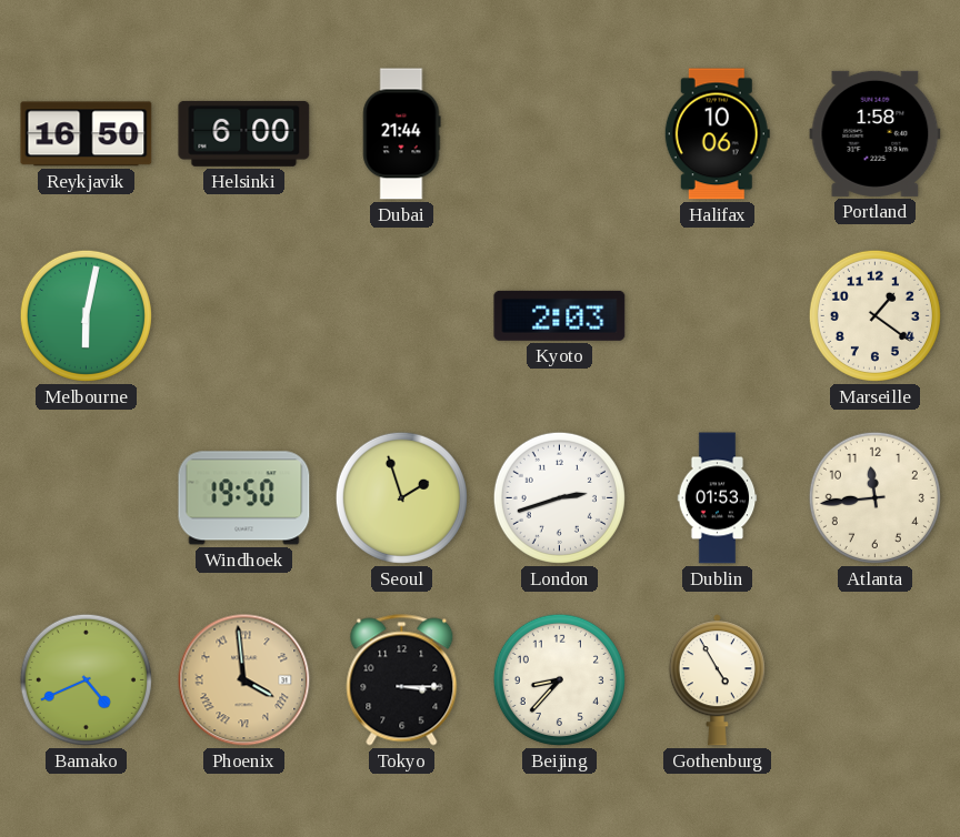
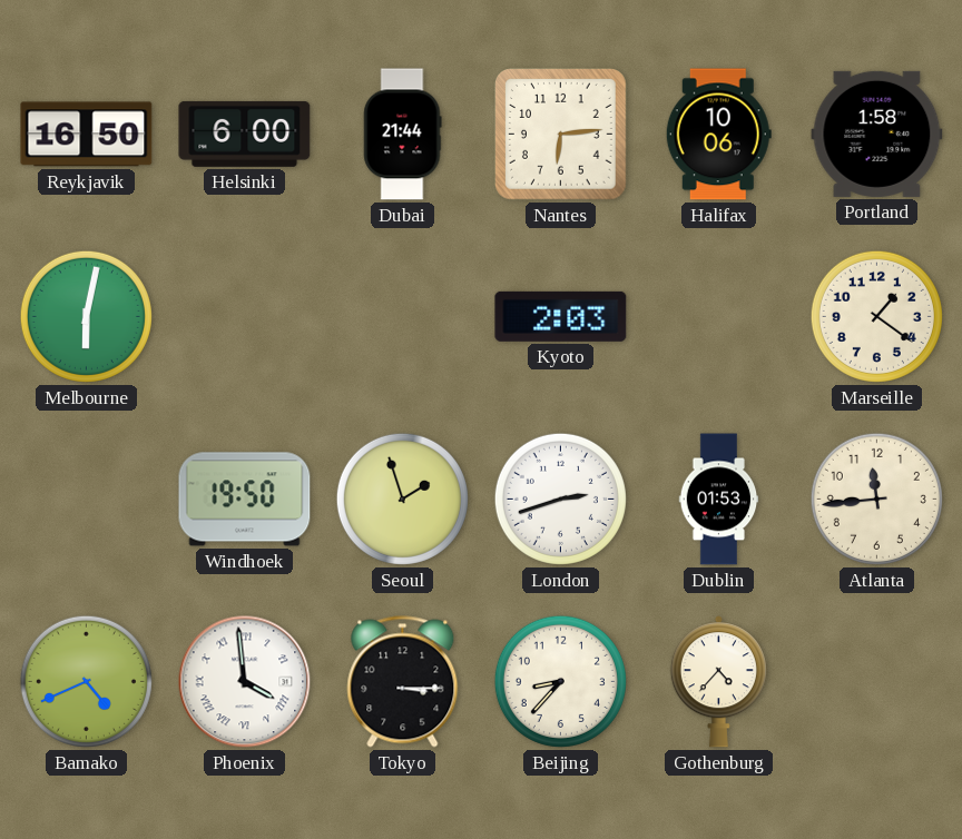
Nantes: none -> 6:14
Phoenix dial: champagne -> white
Gothenburg: 4:55 -> 4:37
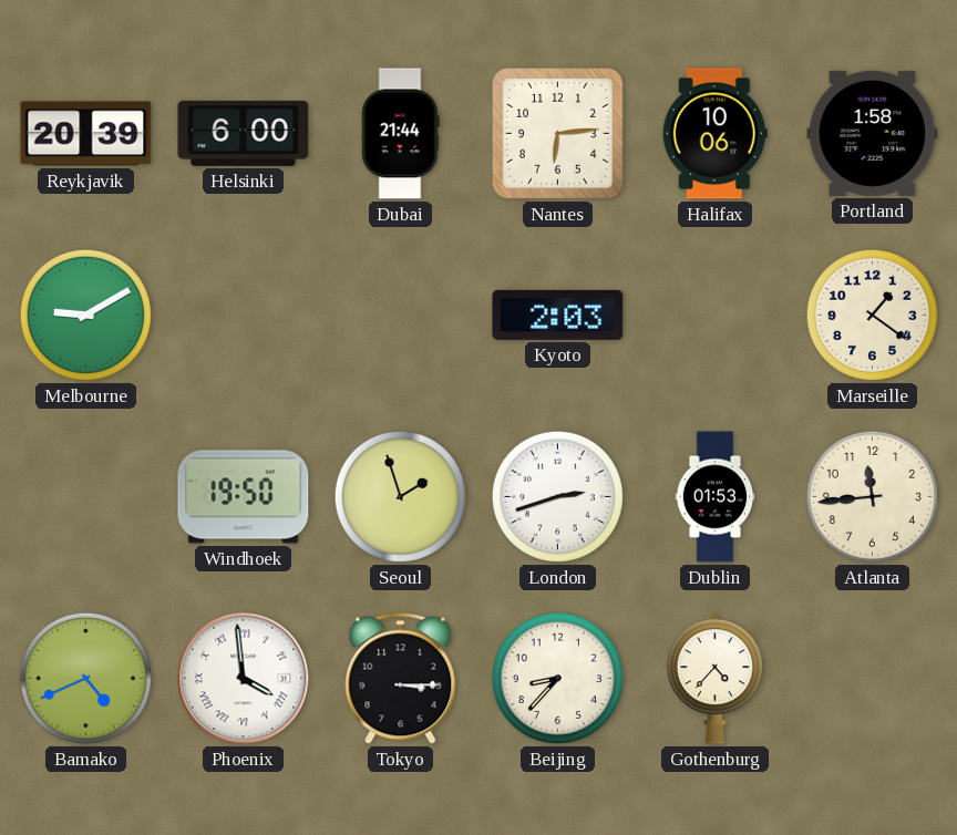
Reykjavik: 16:50 -> 20:39
Melbourne: 6:02 -> 9:10
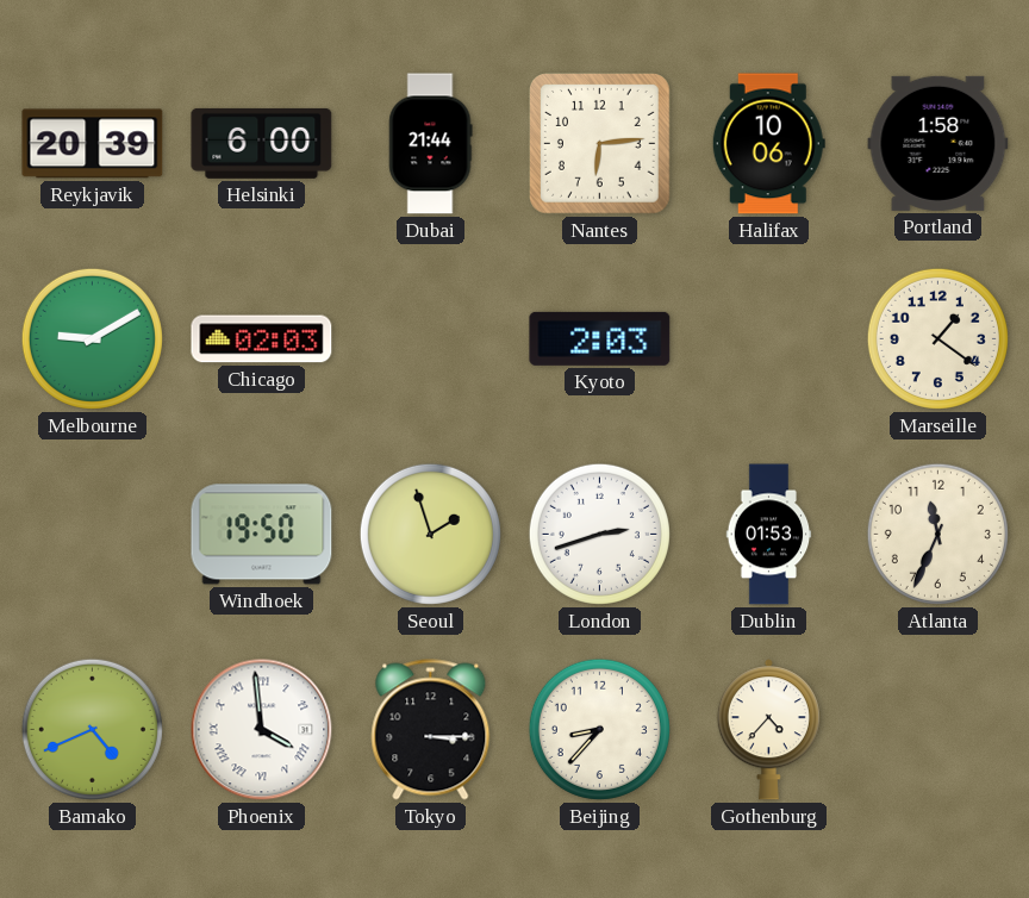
Chicago: none -> 02:03
Atlanta: 11:44 -> 11:34
